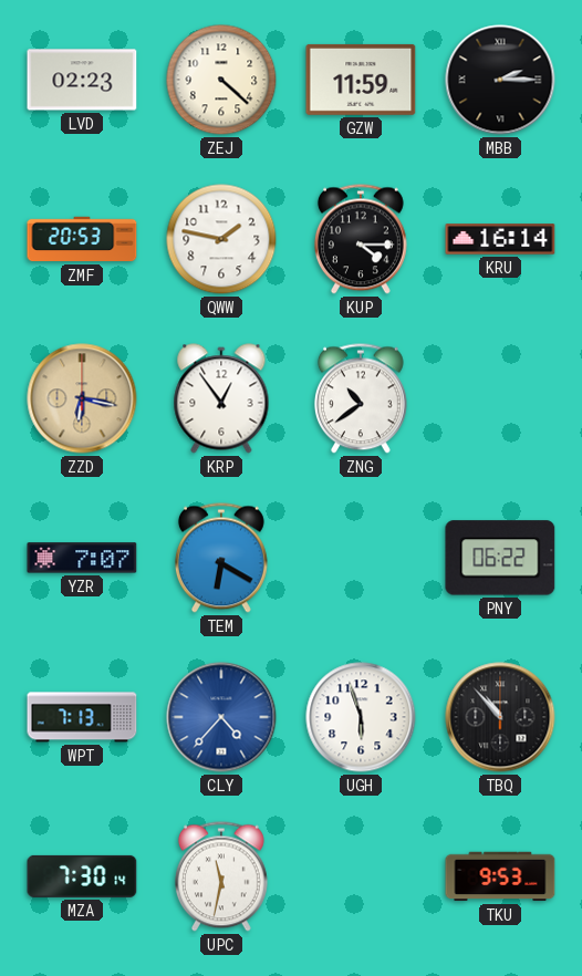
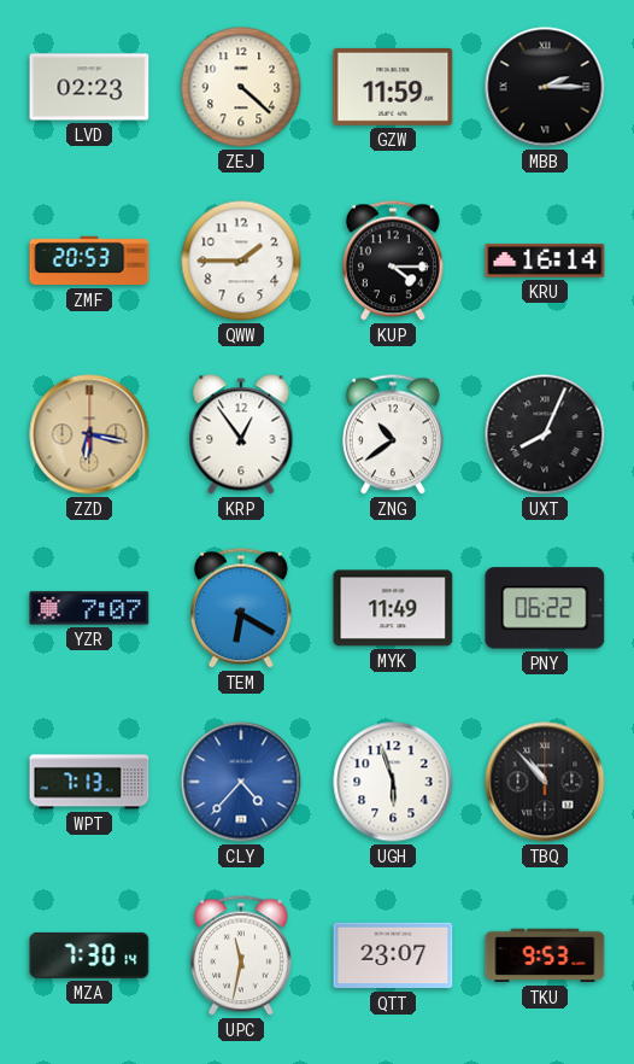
QWW: 1:47 -> 1:45
UXT: none -> 8:04
MYK: none -> 11:49
QTT: none -> 23:07
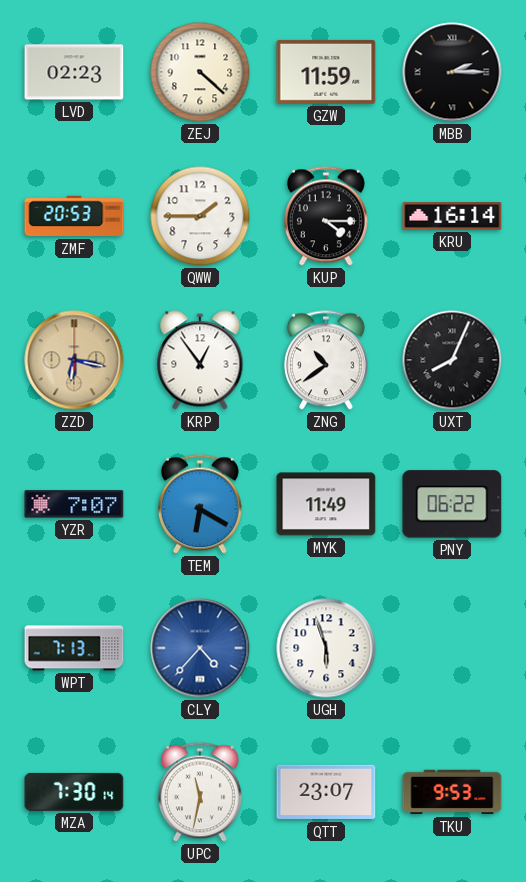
TBQ: 10:53 -> none
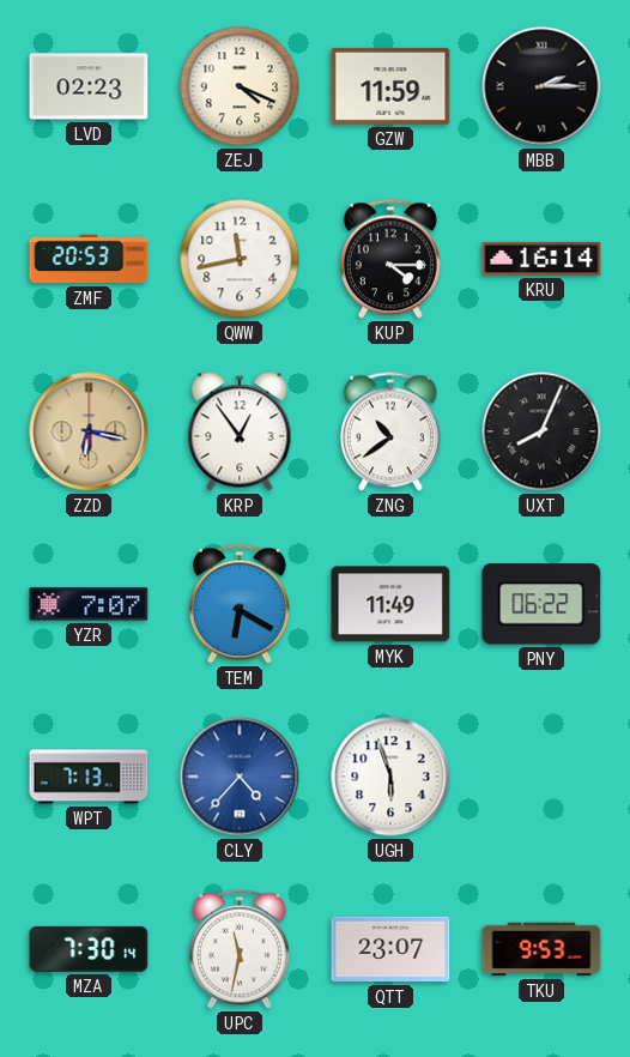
ZEJ: 4:22 -> 4:19
QWW: 1:45 -> 11:43
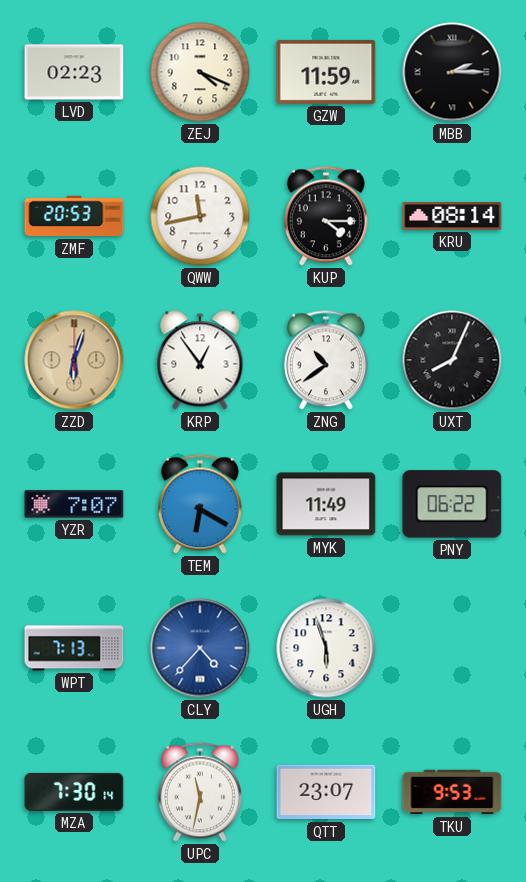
KRU: 16:14 -> 08:14
ZZD: 6:17 -> 6:03
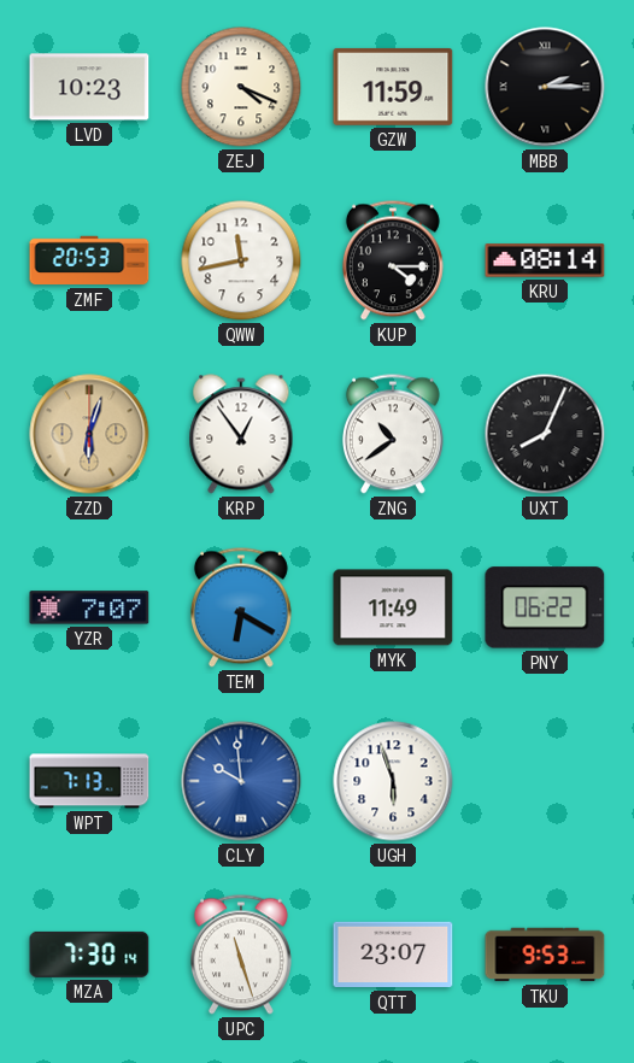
LVD: 02:23 -> 10:23
CLY: 4:37 -> 9:59
UPC: 11:32 -> 11:27
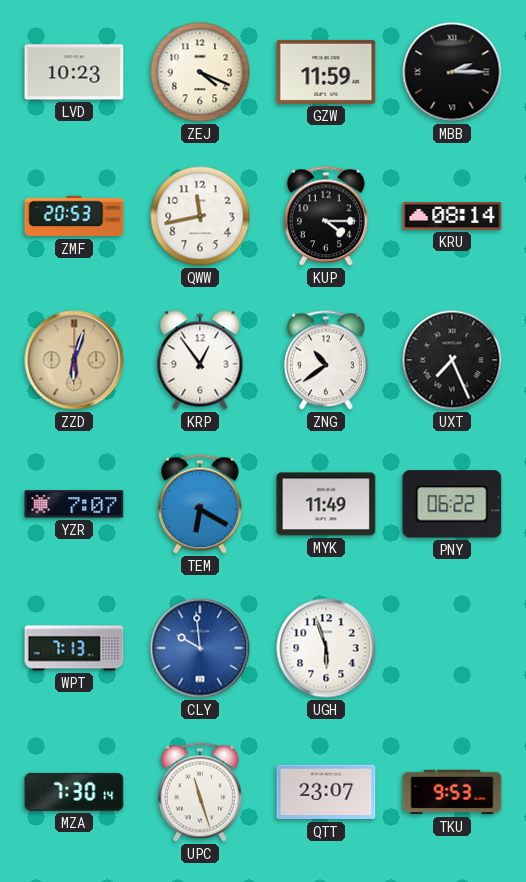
UXT: 8:04 -> 7:26
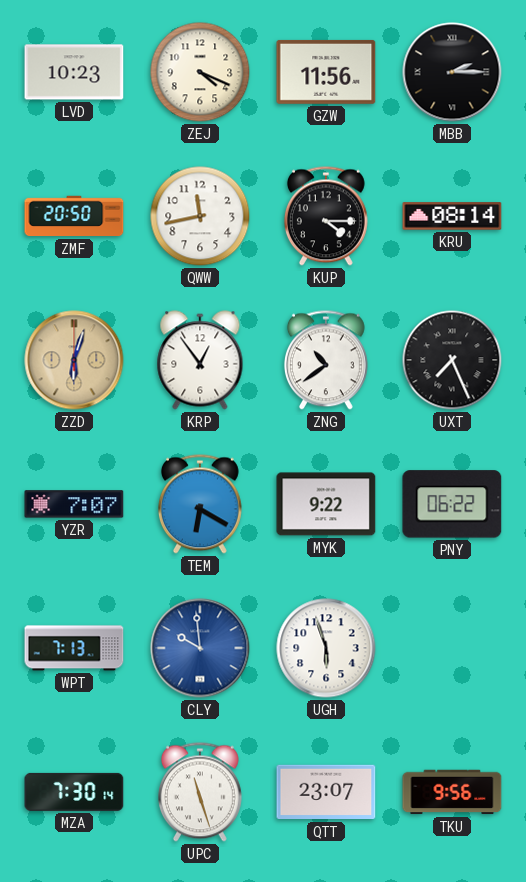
GZW: 11:59 -> 11:56
ZMF: 20:53 -> 20:50
MYK: 11:49 -> 9:22
TKU: 9:53 -> 9:56
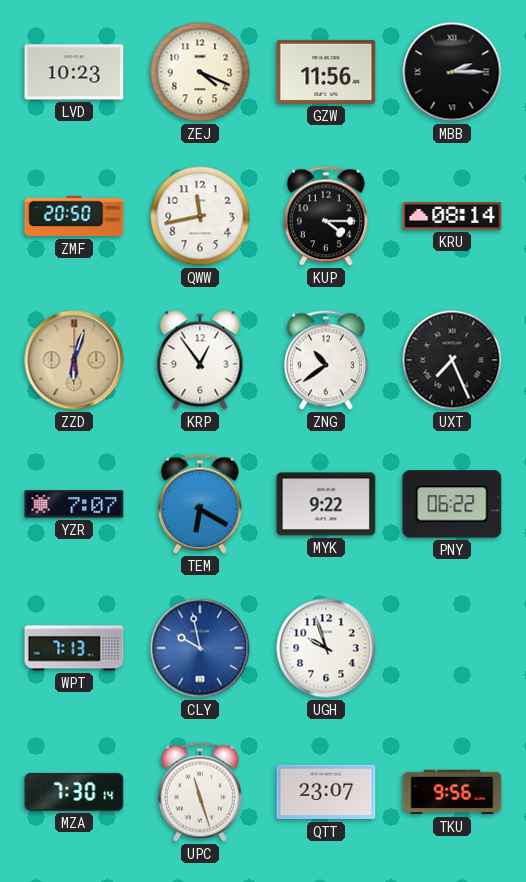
CLY: 9:59 -> 9:58
UGH: 5:57 -> 9:57
